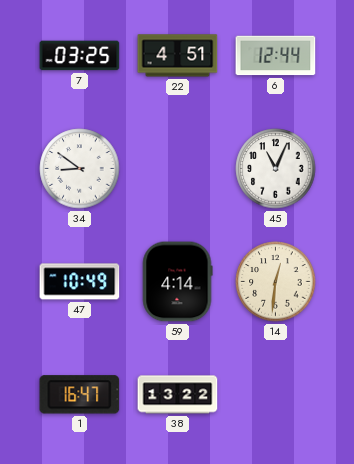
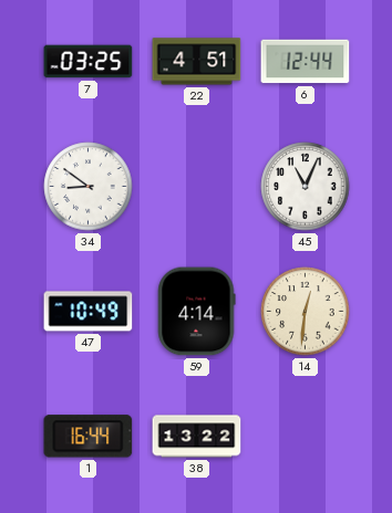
1: 16:47 -> 16:44
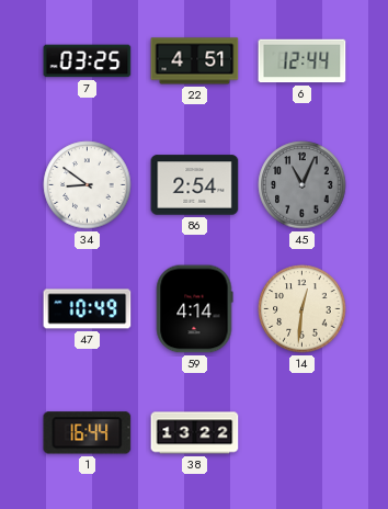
86: none -> 2:54
45 dial: white -> grey
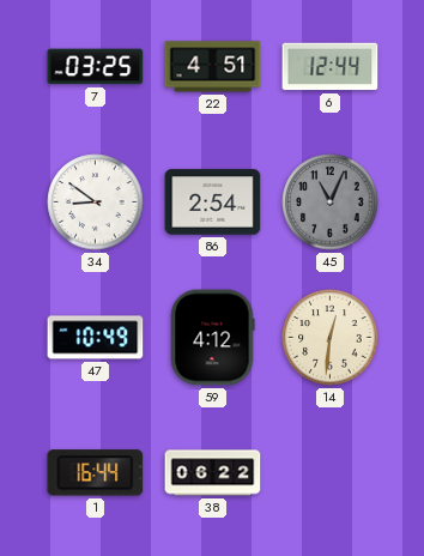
59: 4:14 -> 4:12
38: 13:22 -> 06:22
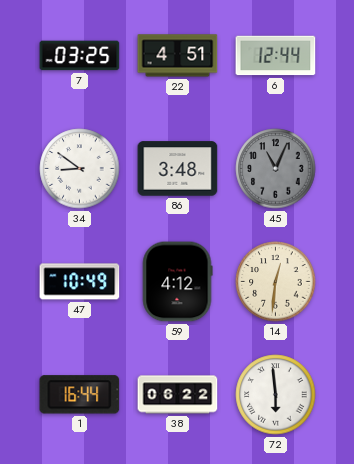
86: 2:54 -> 3:48
72: none -> 5:59
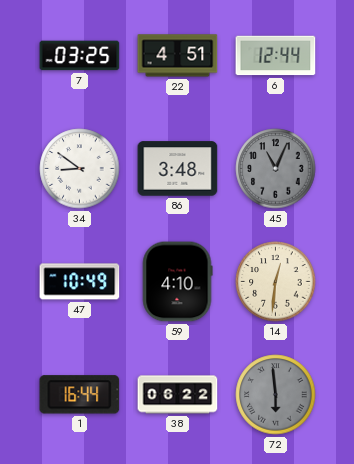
59: 4:12 -> 4:10
72 dial: white -> grey
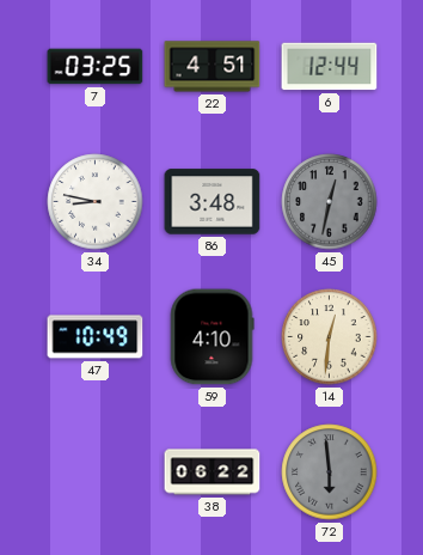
34: 8:51 -> 8:47
45: 11:04 -> 12:32
1: 16:44 -> none
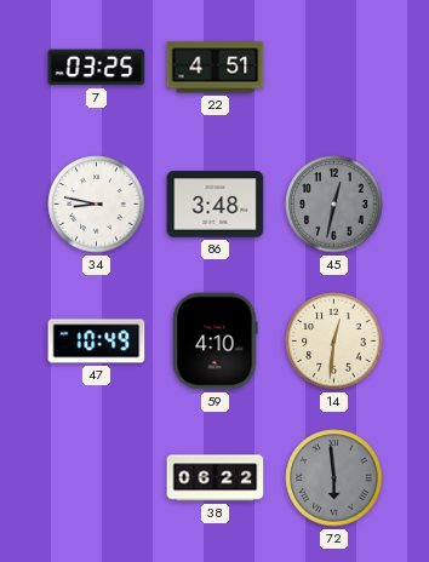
6: 12:44 -> none
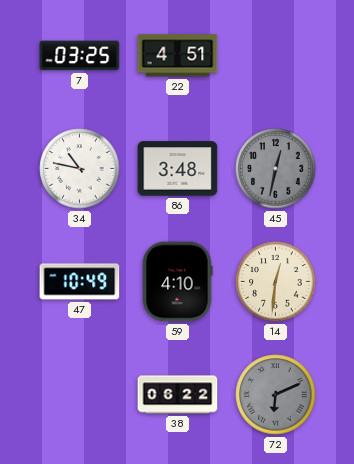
34: 8:47 -> 10:47
72: 5:59 -> 6:11
